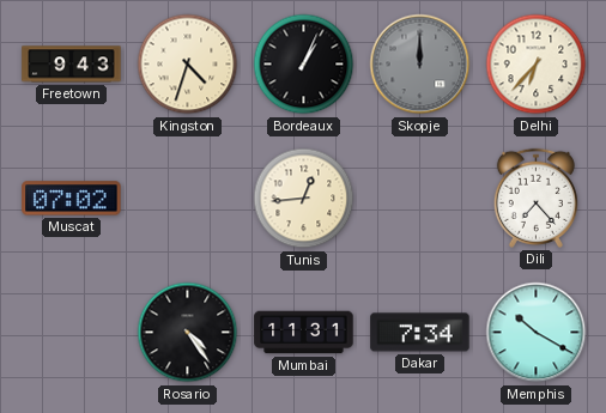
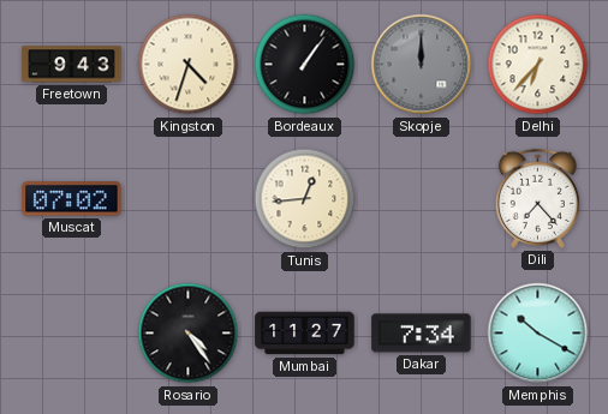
Bordeaux: 1:04 -> 1:06
Mumbai: 11:31 -> 11:27
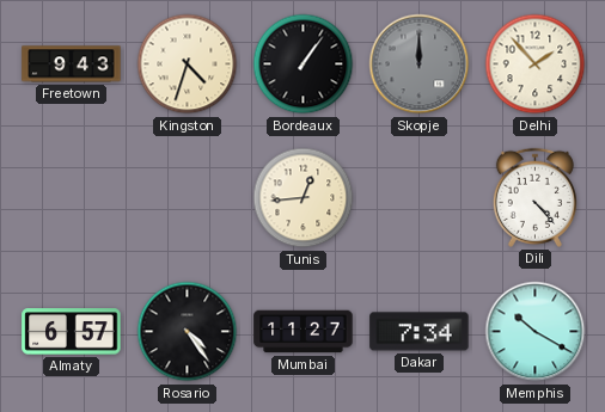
Delhi: 6:37 -> 1:53
Muscat: 07:02 -> none
Dili: 7:23 -> 4:23
Almaty: none -> 6:57
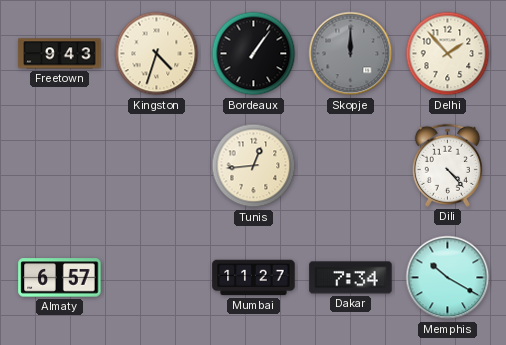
Rosario: 4:24 -> none
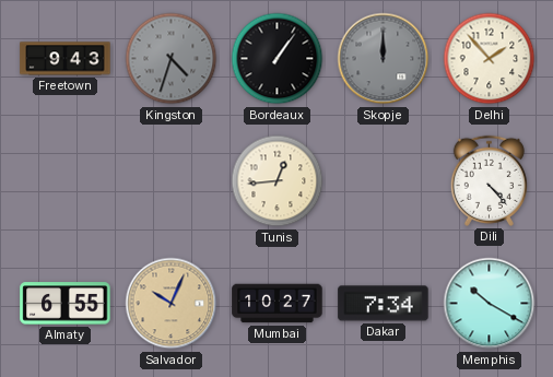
Kingston dial: cream -> grey
Almaty: 6:57 -> 6:55
Salvador: none -> 10:04
Mumbai: 11:27 -> 10:27
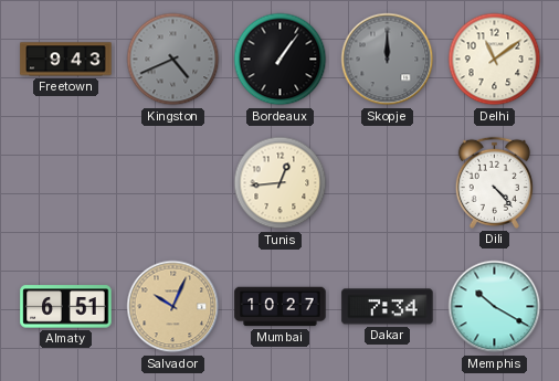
Kingston: 4:33 -> 4:41
Delhi: 1:53 -> 11:09
Almaty: 6:55 -> 6:51
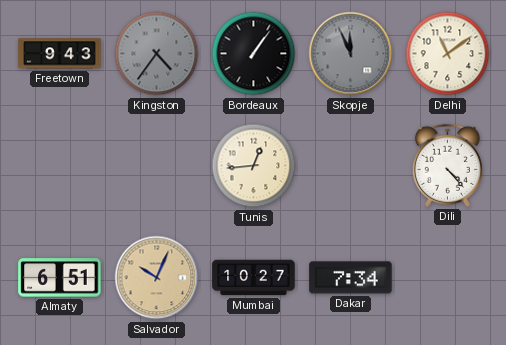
Kingston: 4:41 -> 4:36
Skopje: 12:00 -> 11:56
Memphis: 10:20 -> none
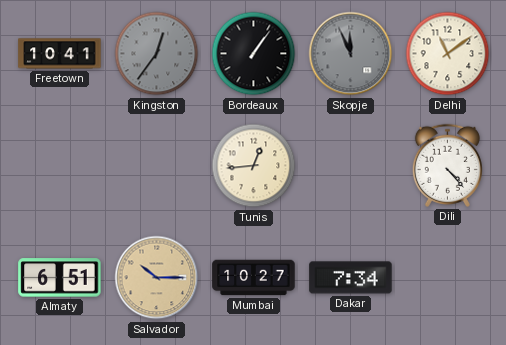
Freetown: 9:43 -> 10:41
Kingston: 4:36 -> 12:36
Salvador: 10:04 -> 10:15
